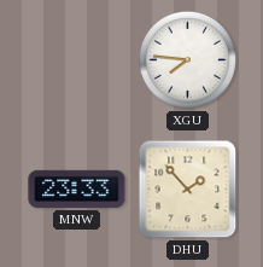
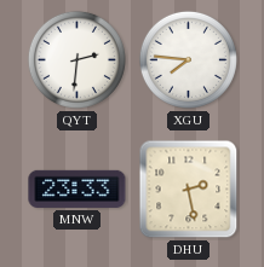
QYT: none -> 2:31
DHU: 1:53 -> 2:28
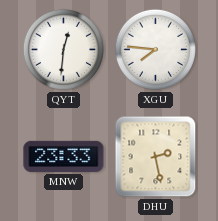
QYT: 2:31 -> 12:31
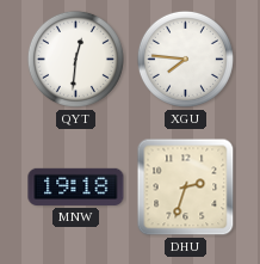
MNW: 23:33 -> 19:18
DHU: 2:28 -> 2:33
